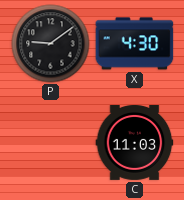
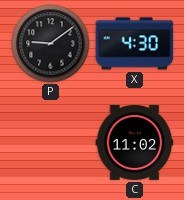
C: 11:03 -> 11:02
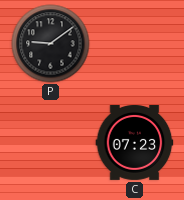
X: 4:30 -> none
C: 11:02 -> 07:23
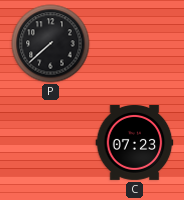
P: 9:09 -> 7:38
